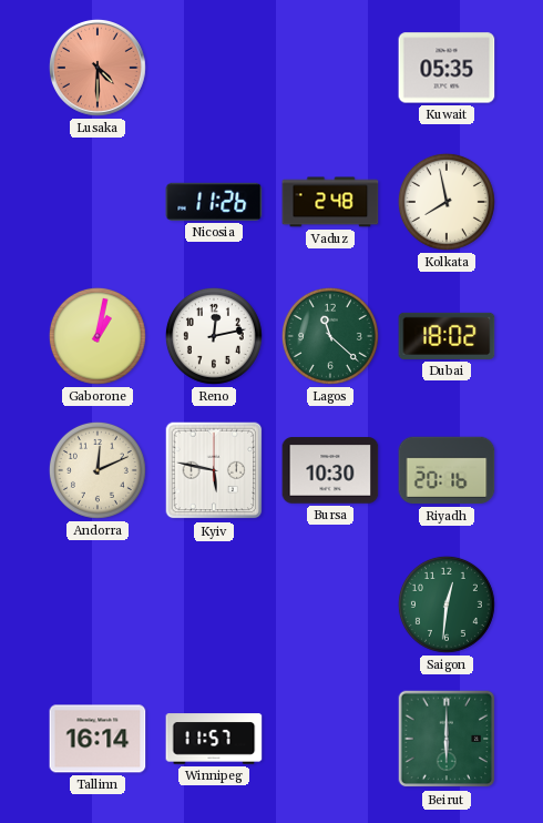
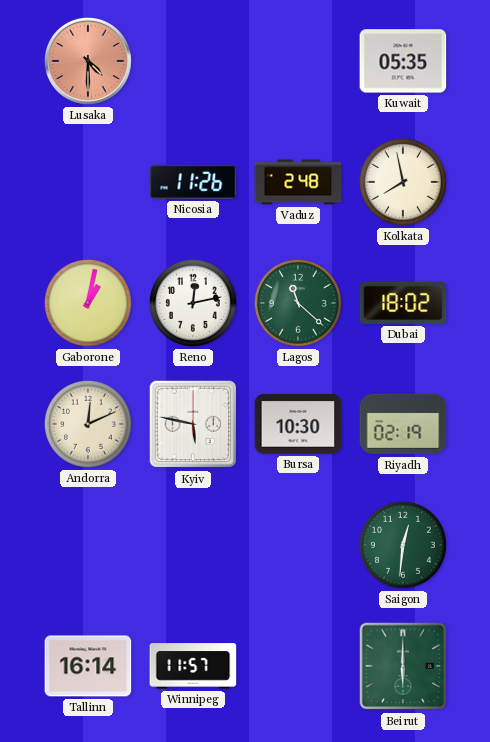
Riyadh: 20:16 -> 02:19
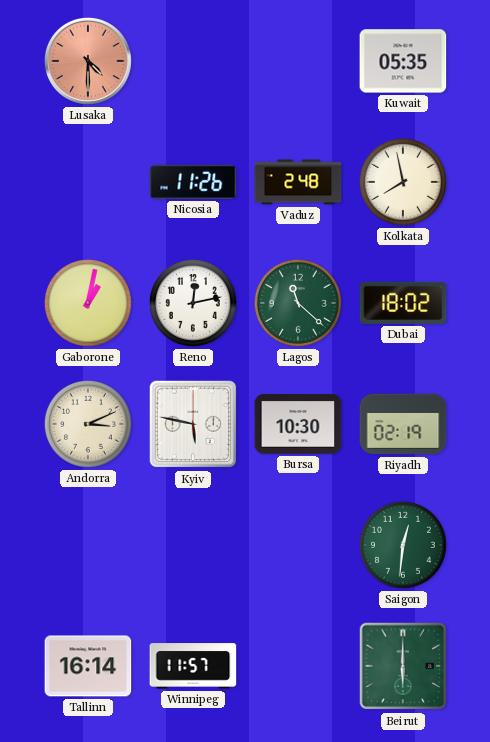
Andorra: 12:11 -> 3:11
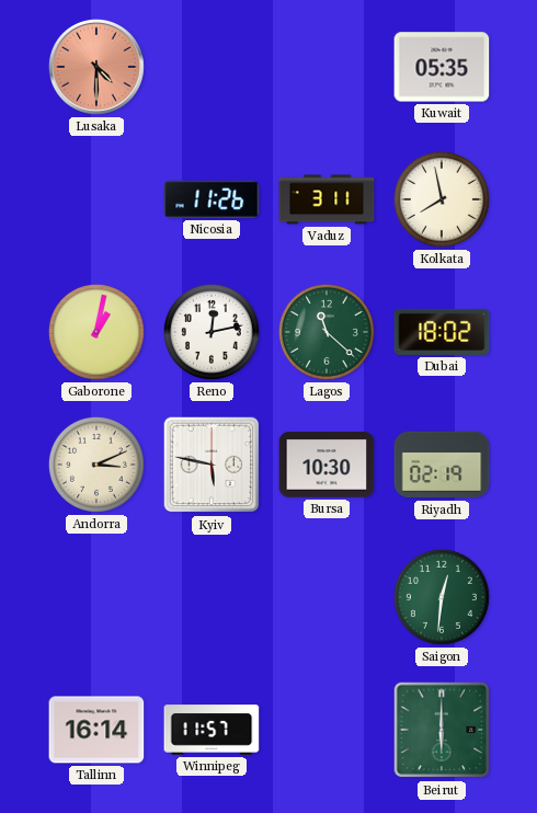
Vaduz: 2:48 -> 3:11
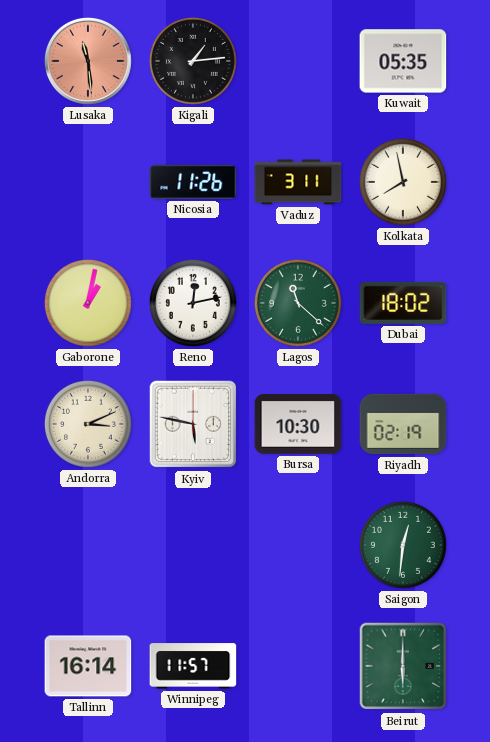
Lusaka: 4:30 -> 11:29
Kigali: none -> 1:14
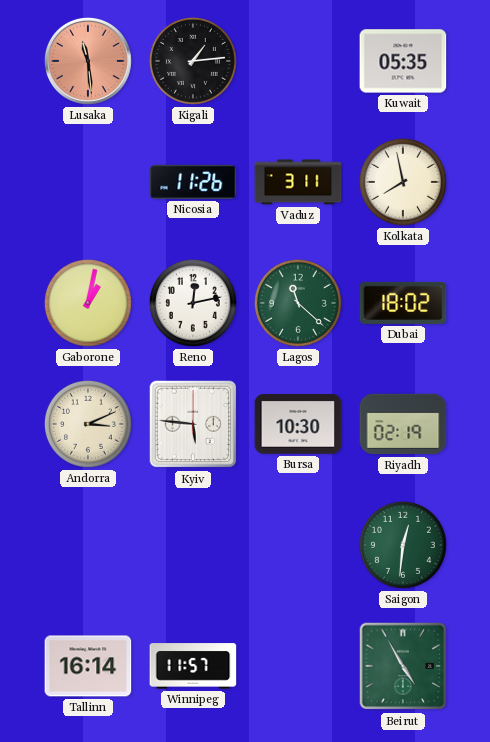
Kyiv: 5:47 -> 5:46
Beirut: 6:00 -> 4:55
